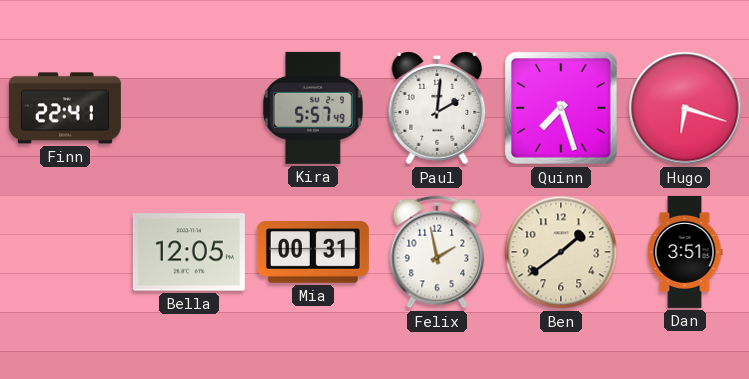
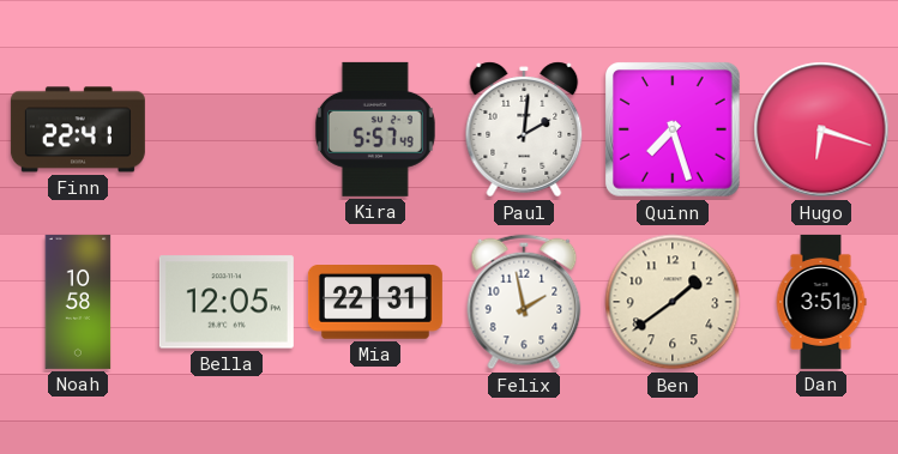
Noah: none -> 10:58
Mia: 00:31 -> 22:31
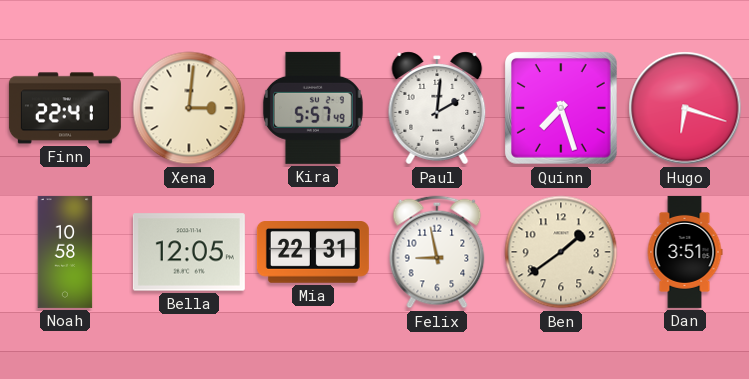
Xena: none -> 3:01
Felix: 1:58 -> 8:58
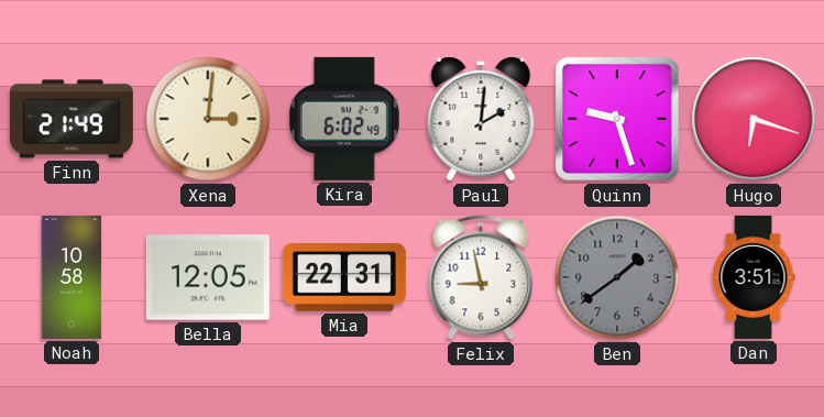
Finn: 22:41 -> 21:49
Kira: 5:57 -> 6:02
Quinn: 7:27 -> 9:27
Ben dial: cream -> grey
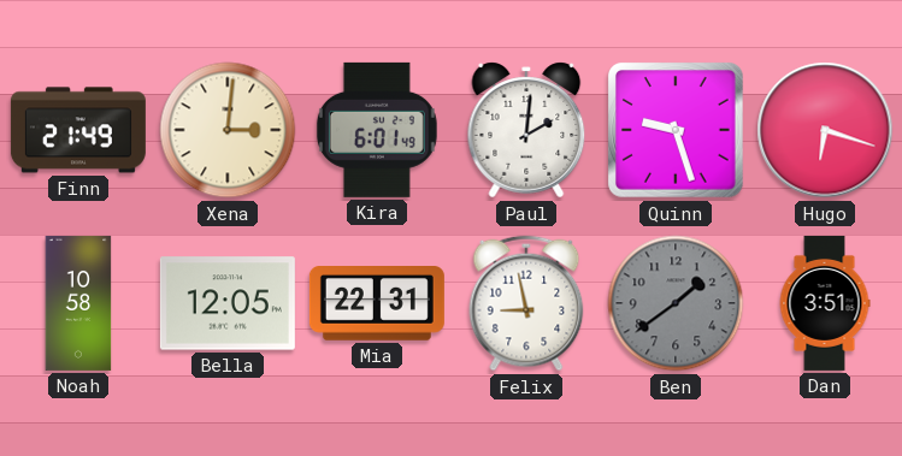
Kira: 6:02 -> 6:01
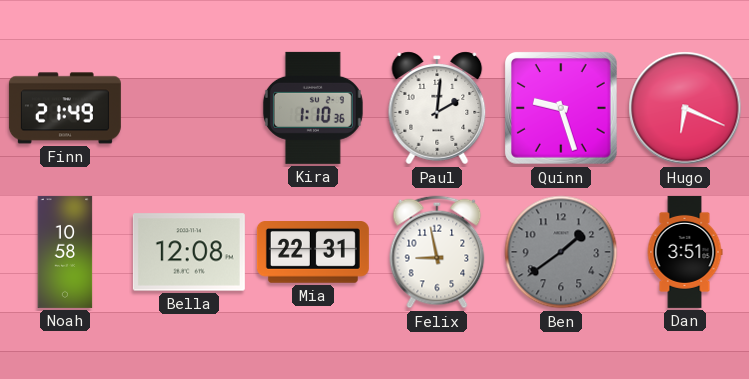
Xena: 3:01 -> none
Kira: 6:01 -> 1:10
Hugo: 6:18 -> 6:19
Bella: 12:05 -> 12:08
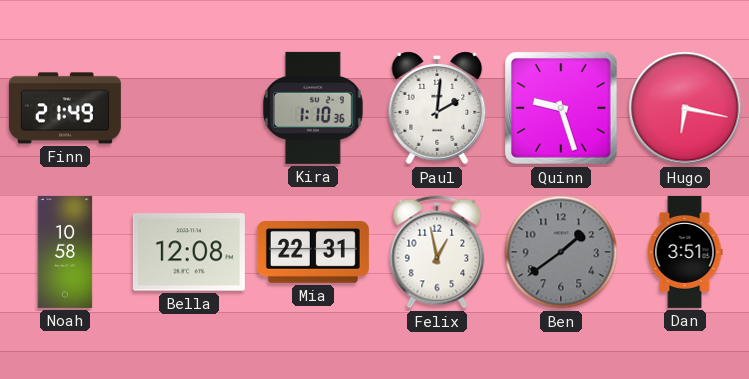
Hugo: 6:19 -> 6:17
Felix: 8:58 -> 12:58
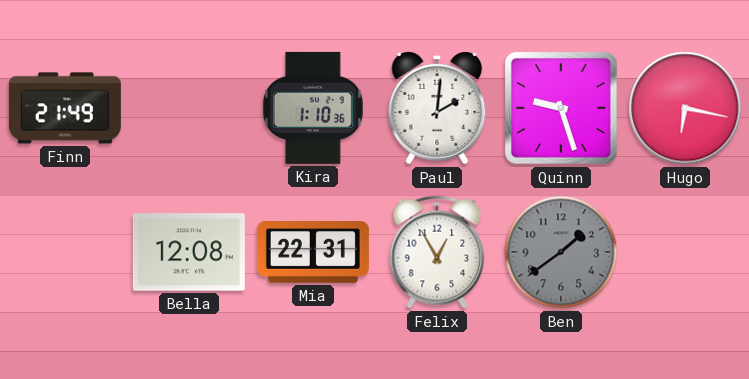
Noah: 10:58 -> none
Felix: 12:58 -> 12:55
Dan: 3:51 -> none
